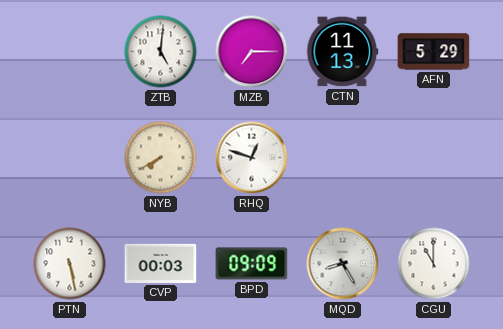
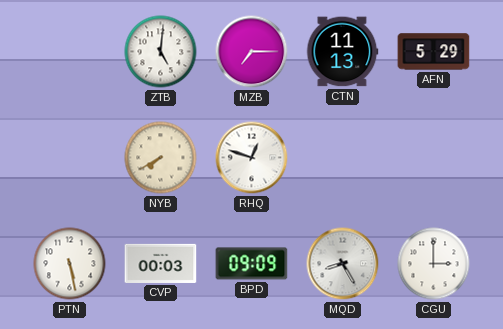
CGU: 11:00 -> 3:00
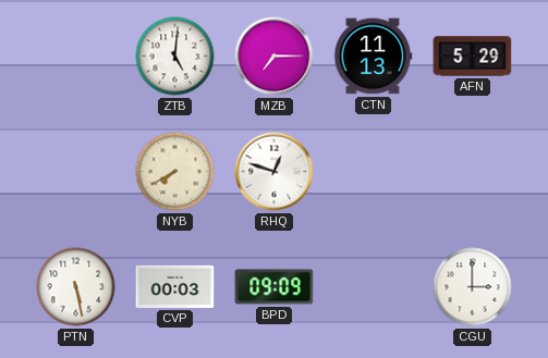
MQD: 8:25 -> none
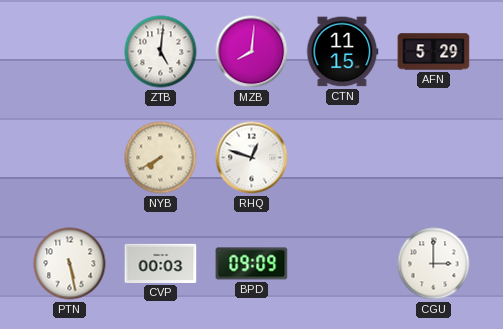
MZB: 7:15 -> 8:01
CTN: 11:13 -> 11:15
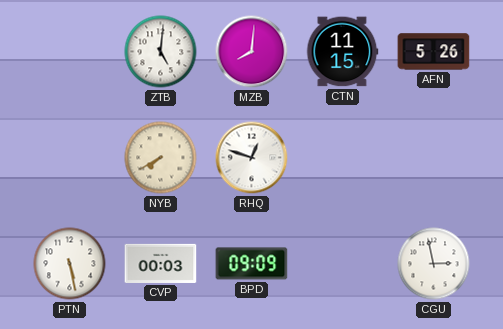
AFN: 5:29 -> 5:26
CGU: 3:00 -> 2:58
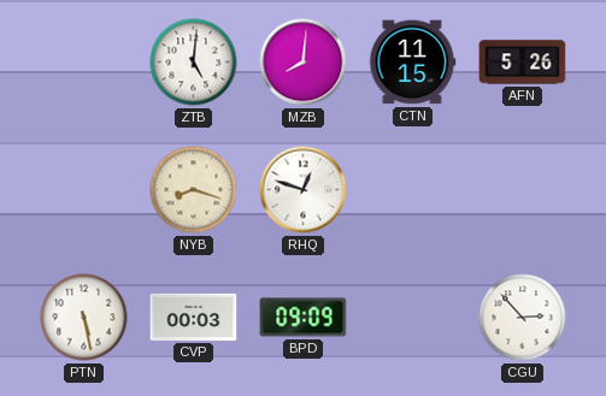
NYB: 7:40 -> 8:18
CGU: 2:58 -> 2:53
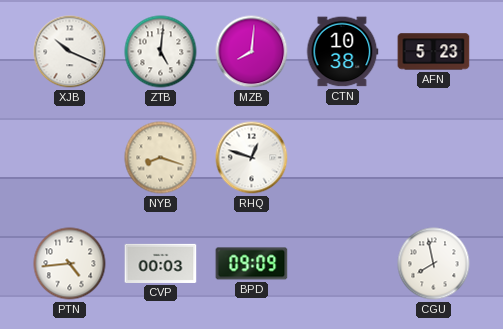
XJB: none -> 10:19
CTN: 11:15 -> 10:38
AFN: 5:26 -> 5:23
PTN: 5:28 -> 4:44
CGU: 2:53 -> 7:58
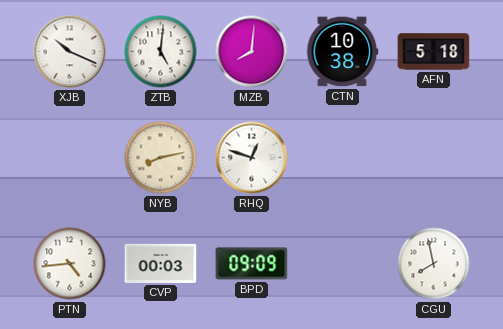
AFN: 5:23 -> 5:18
NYB: 8:18 -> 8:13
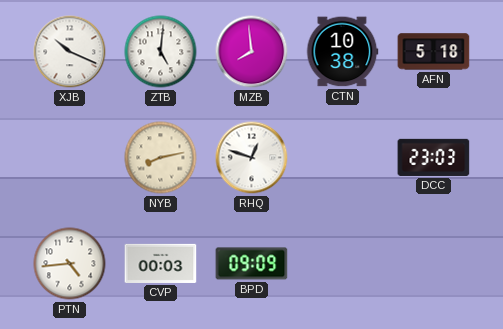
MZB: 8:01 -> 7:59
DCC: none -> 23:03
CGU: 7:58 -> none
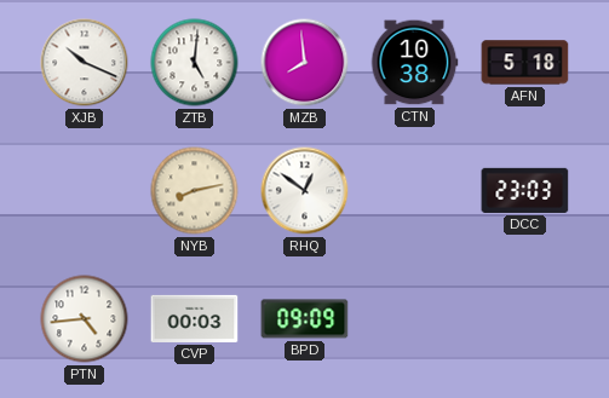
RHQ: 12:48 -> 12:51
